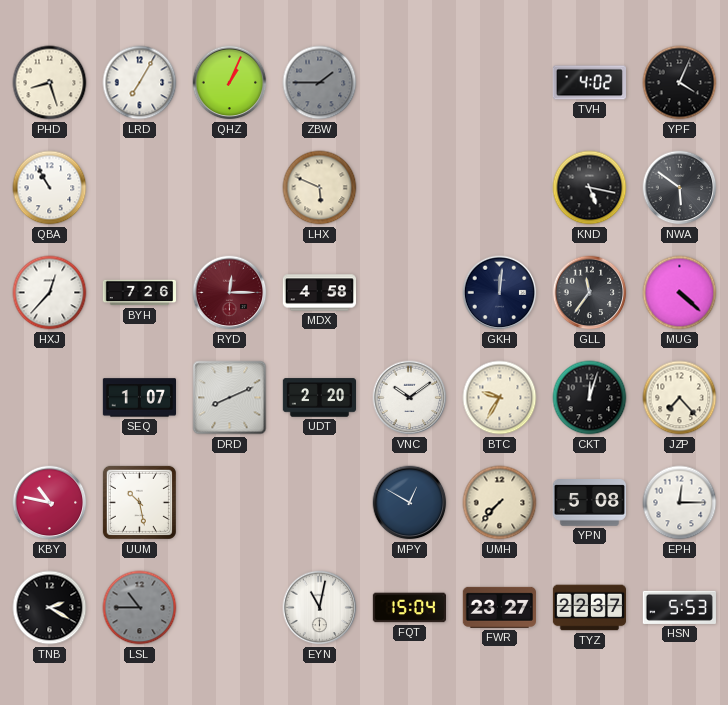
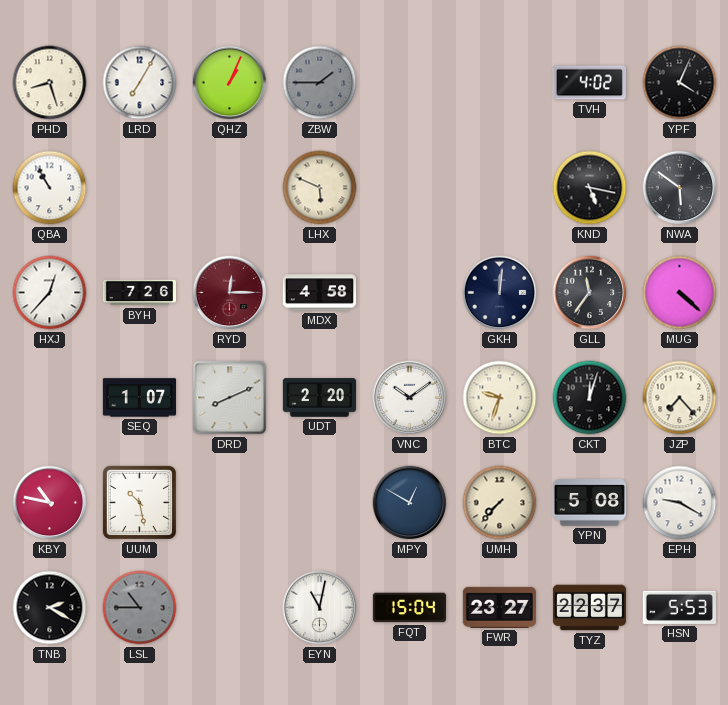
BTC: 9:35 -> 9:33
EPH: 12:15 -> 9:20
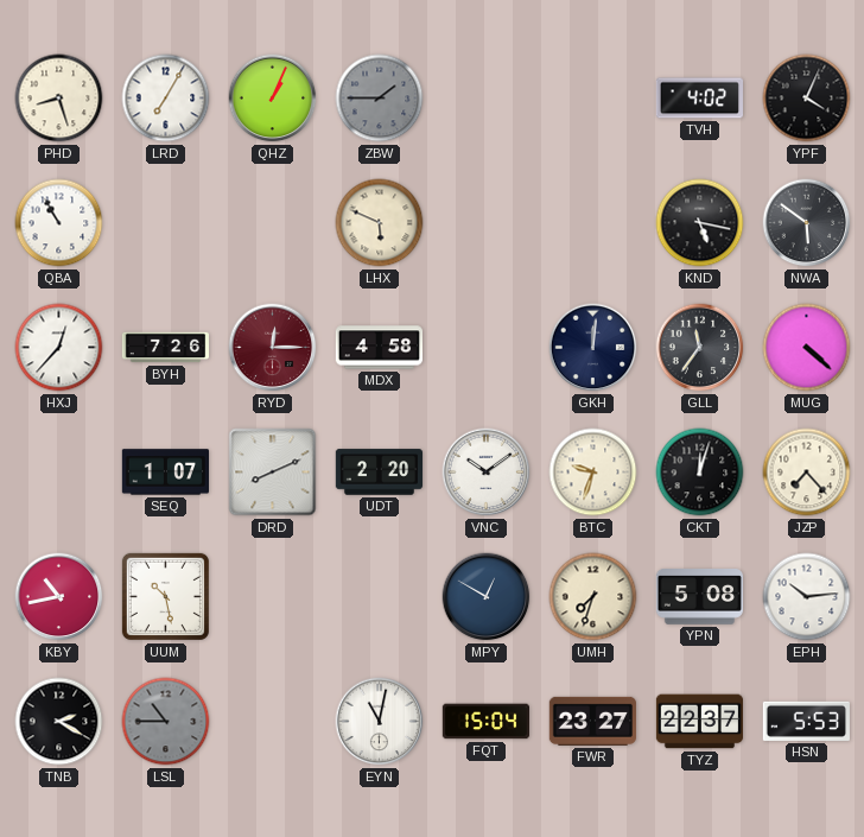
KBY: 10:47 -> 10:43
UMH: 7:37 -> 7:33
EPH: 9:20 -> 10:14
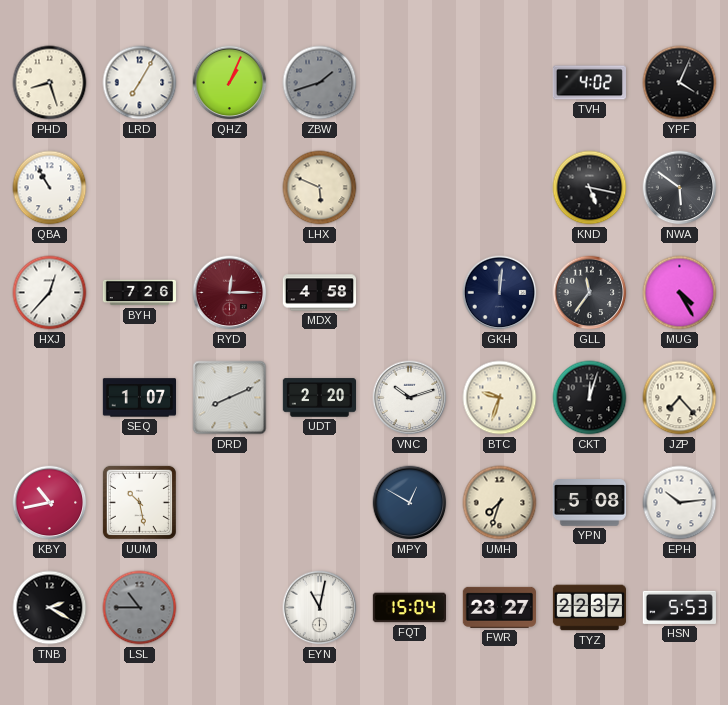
ZBW: 1:45 -> 1:42
MUG: 4:22 -> 4:25
VNC: 10:09 -> 10:12
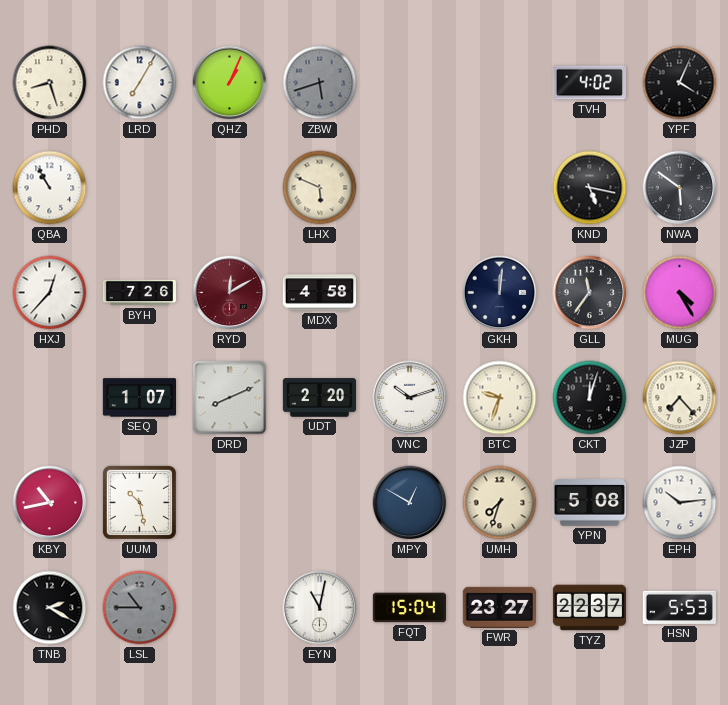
ZBW: 1:42 -> 5:42
RYD: 12:15 -> 12:10
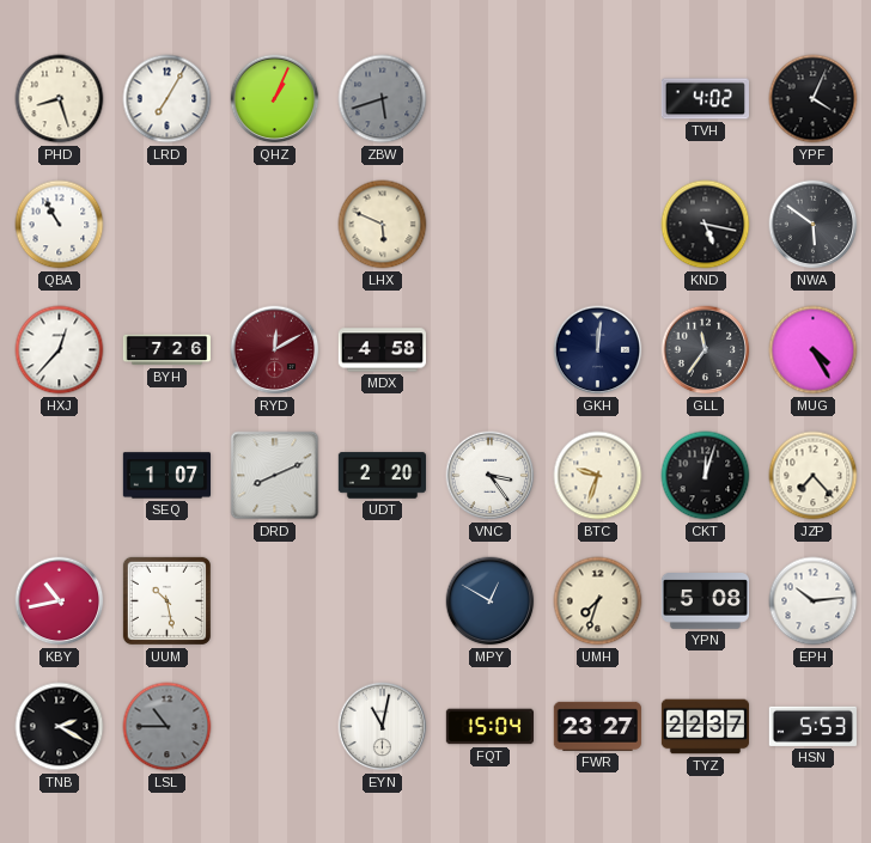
VNC: 10:12 -> 3:24
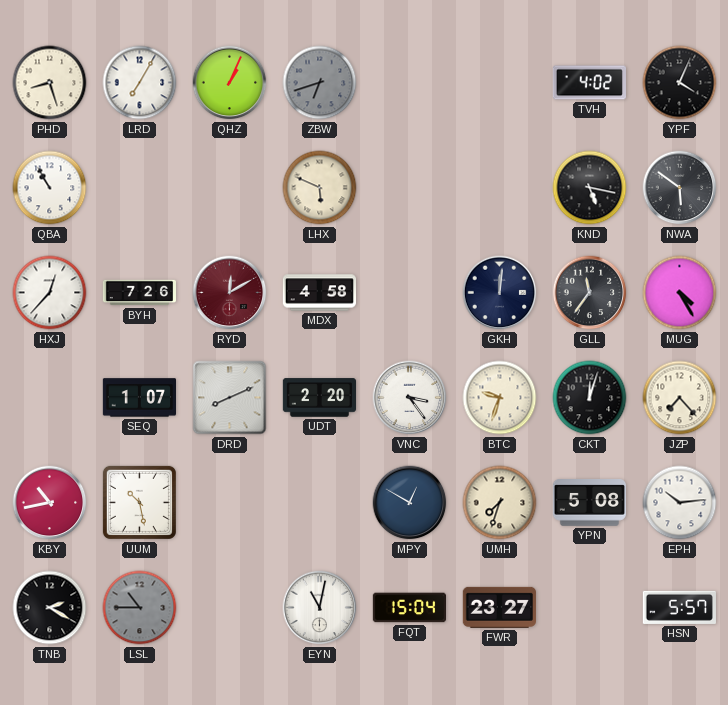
ZBW: 5:42 -> 6:42
TYZ: 22:37 -> none
HSN: 5:53 -> 5:57
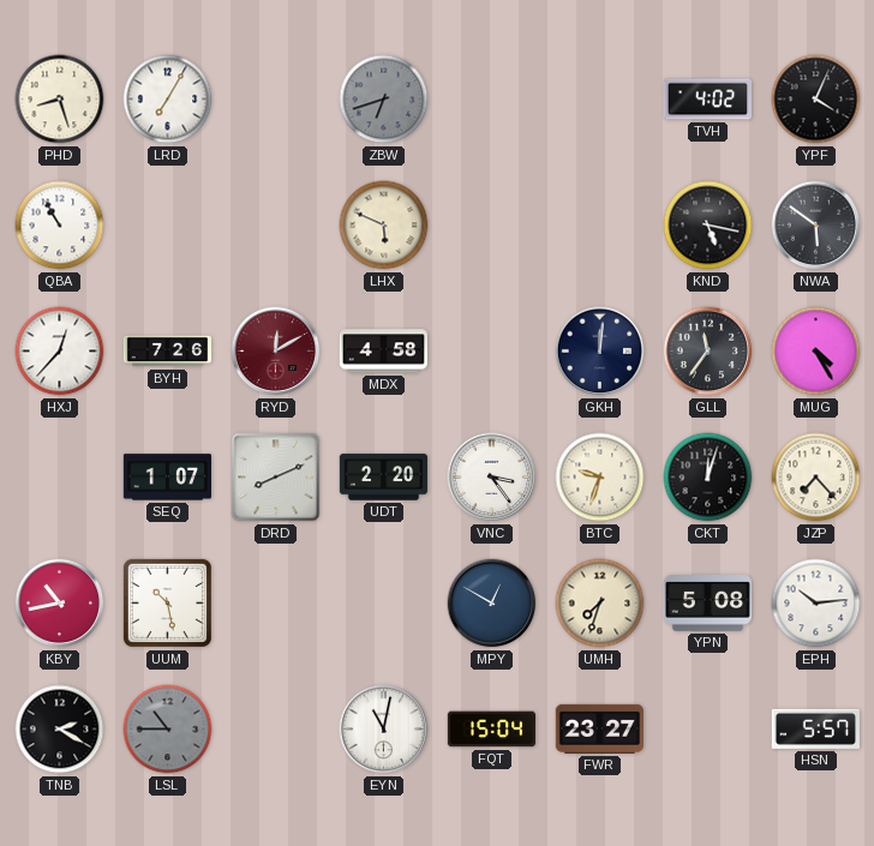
QHZ: 1:04 -> none
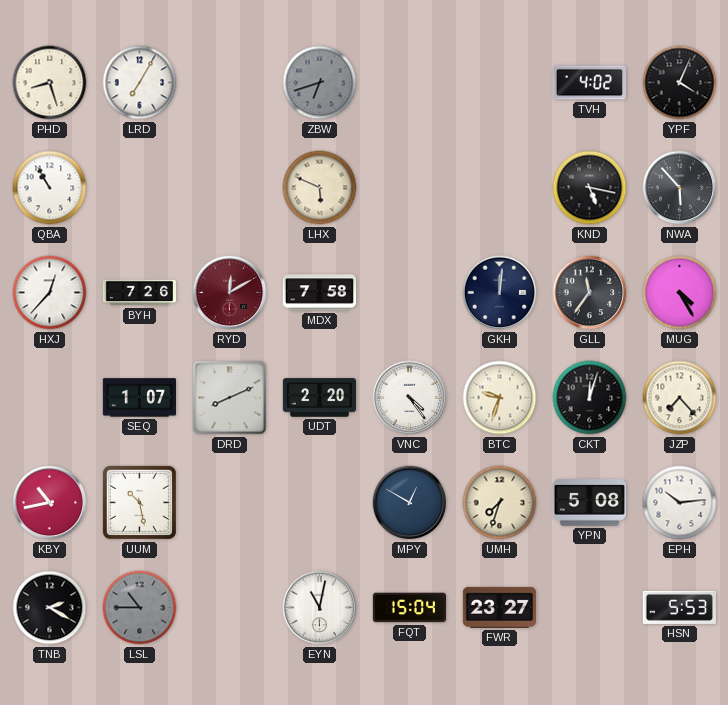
NWA: 5:51 -> 5:53
MDX: 4:58 -> 7:58
VNC: 3:24 -> 4:24
HSN: 5:57 -> 5:53
